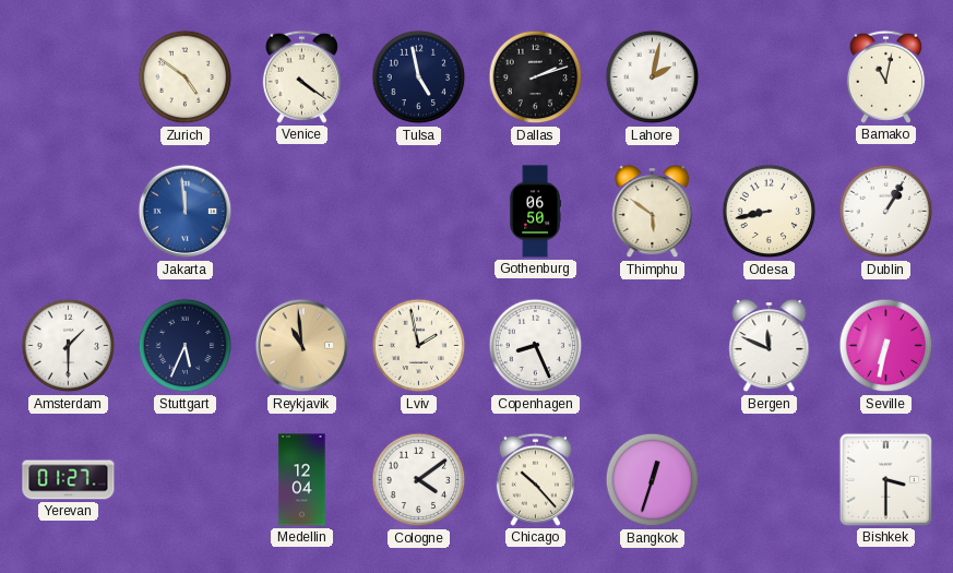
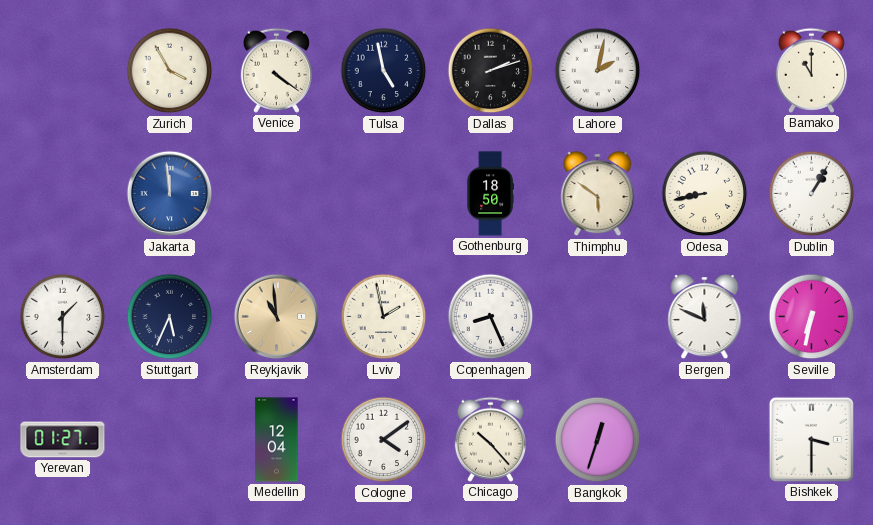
Zurich: 4:51 -> 3:55
Bamako: 11:02 -> 11:00
Gothenburg: 06:50 -> 18:50
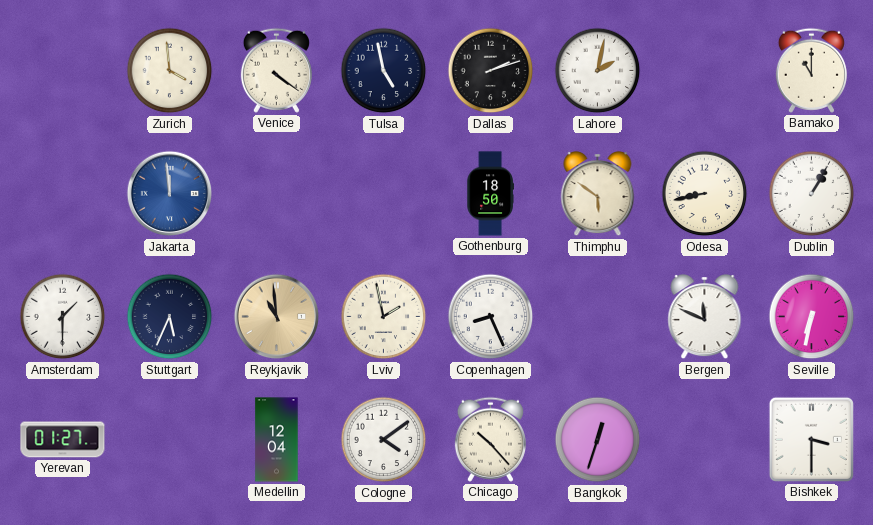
Zurich: 3:55 -> 3:59
